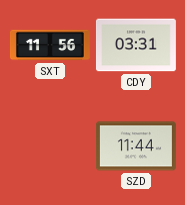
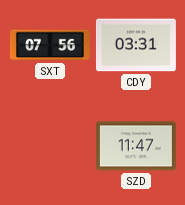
SXT: 11:56 -> 07:56
SZD: 11:44 -> 11:47
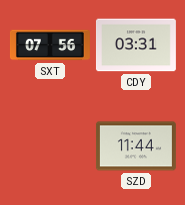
SZD: 11:47 -> 11:44
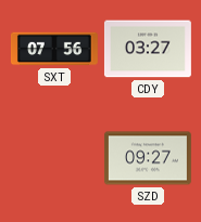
CDY: 03:31 -> 03:27
SZD: 11:44 -> 09:27
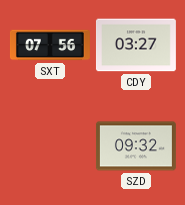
SZD: 09:27 -> 09:32
